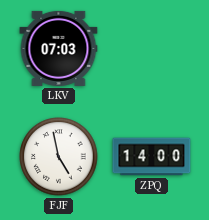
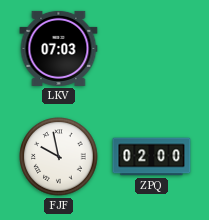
FJF: 4:58 -> 9:58
ZPQ: 14:00 -> 02:00
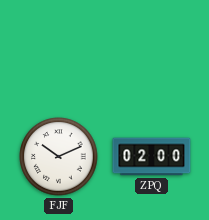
LKV: 07:03 -> none
FJF: 9:58 -> 10:11
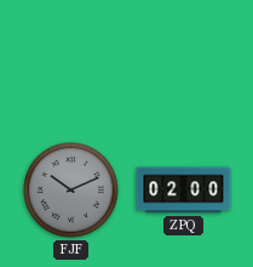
FJF dial: white -> grey
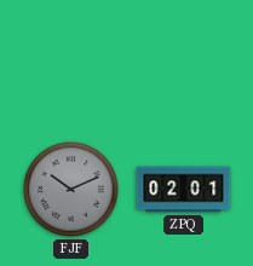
ZPQ: 02:00 -> 02:01
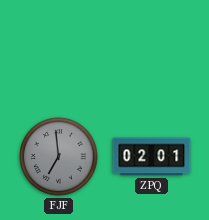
FJF: 10:11 -> 6:59
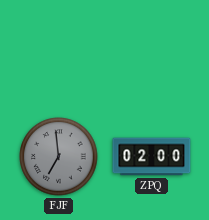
ZPQ: 02:01 -> 02:00
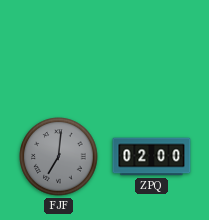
FJF: 6:59 -> 7:01
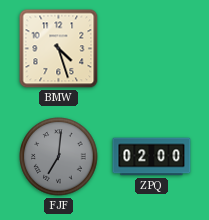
BMW: none -> 4:27
